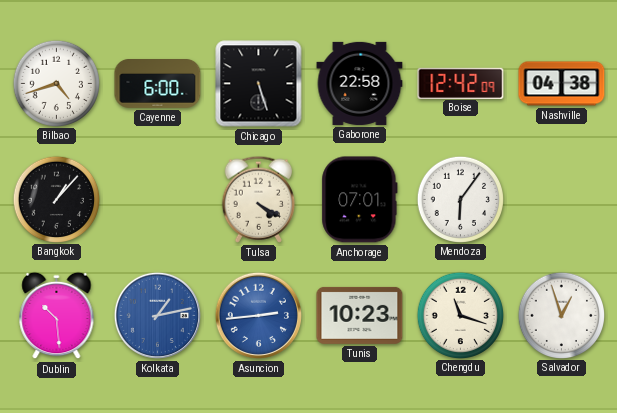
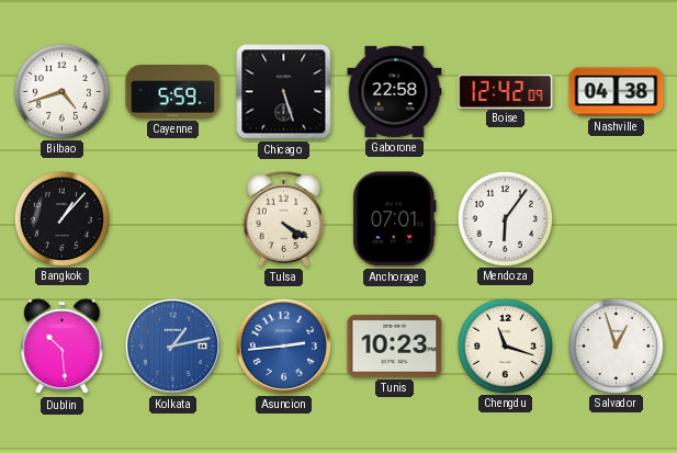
Cayenne: 6:00 -> 5:59
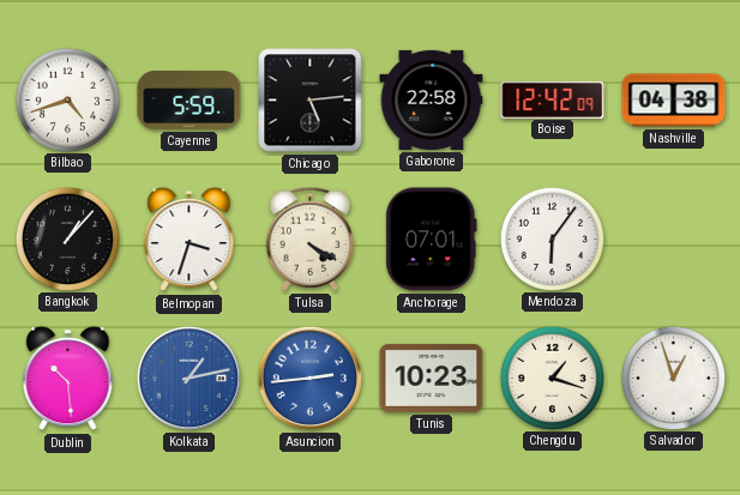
Chicago: 5:27 -> 5:14
Belmopan: none -> 3:33
Chengdu: 11:18 -> 1:18
